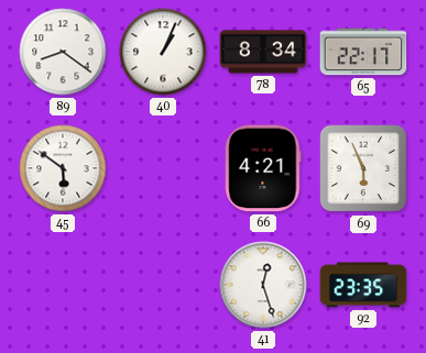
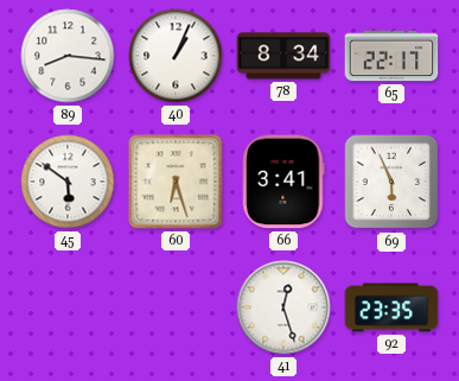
89: 8:21 -> 8:16
60: none -> 6:27
66: 4:21 -> 3:41
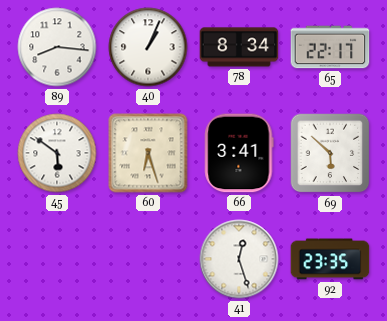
69: 5:56 -> 5:52
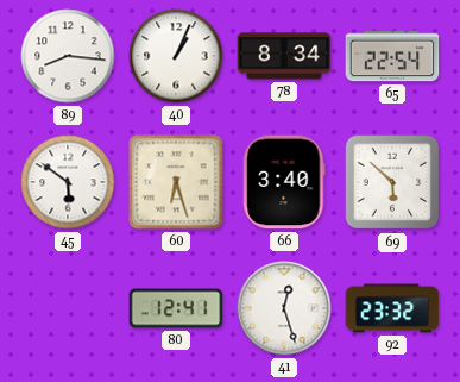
65: 22:17 -> 22:54
66: 3:41 -> 3:40
80: none -> 12:41
92: 23:35 -> 23:32
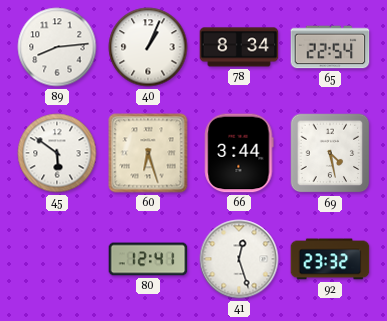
89: 8:16 -> 8:14
66: 3:40 -> 3:44
69: 5:52 -> 4:28
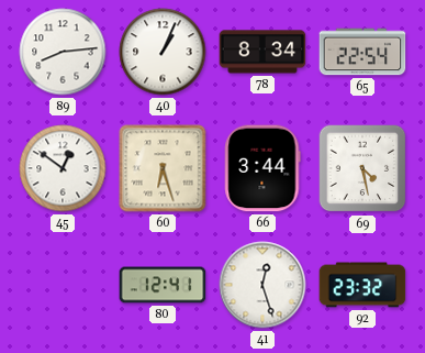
45: 5:51 -> 12:51
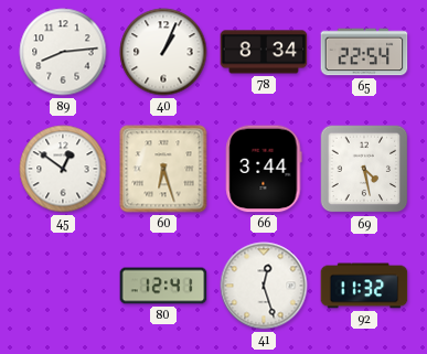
92: 23:32 -> 11:32
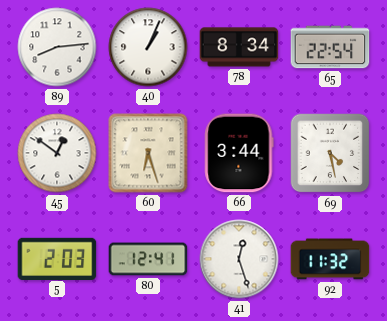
5: none -> 2:03
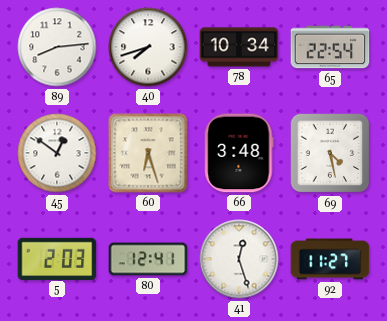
40: 1:04 -> 7:42
78: 8:34 -> 10:34
66: 3:44 -> 3:48
92: 11:32 -> 11:27
